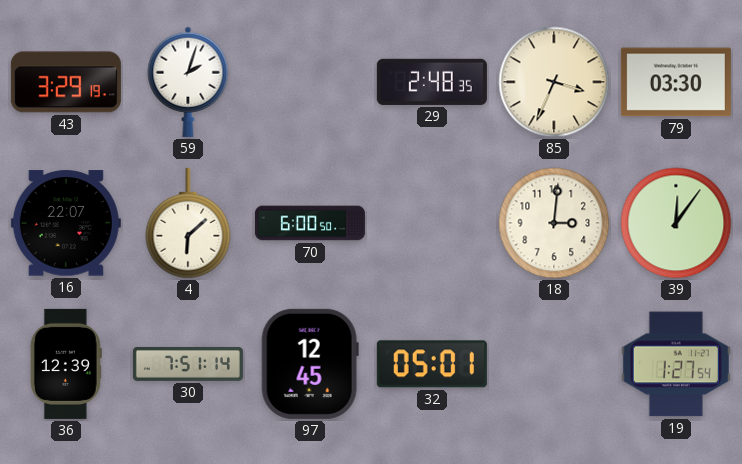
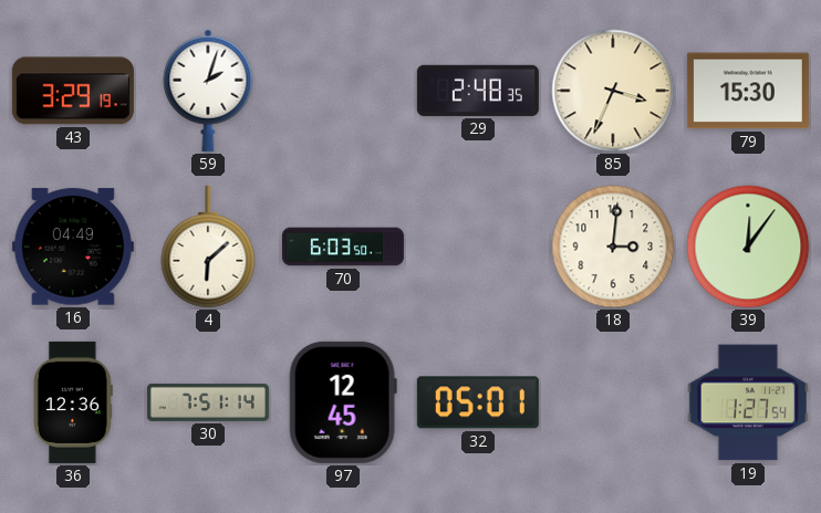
79: 03:30 -> 15:30
16: 22:07 -> 04:49
70: 6:00 -> 6:03
36: 12:39 -> 12:36
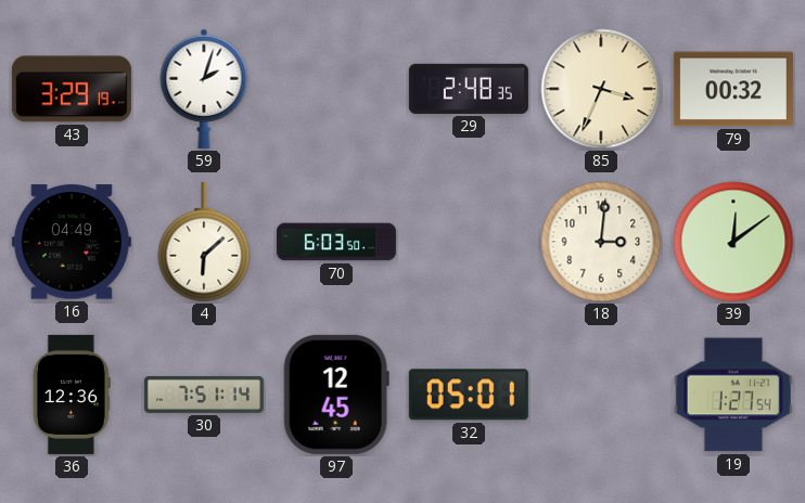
79: 15:30 -> 00:32
39: 12:06 -> 12:09
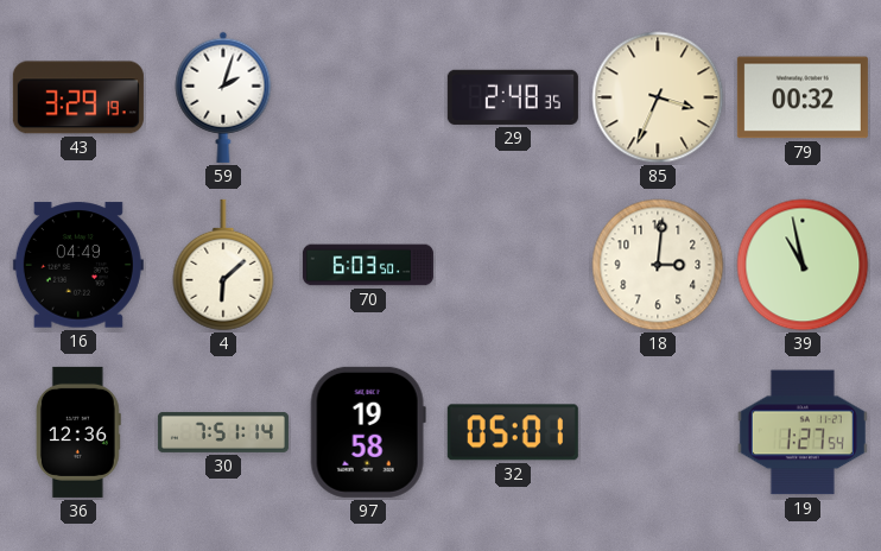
39: 12:09 -> 10:58
97: 12:45 -> 19:58
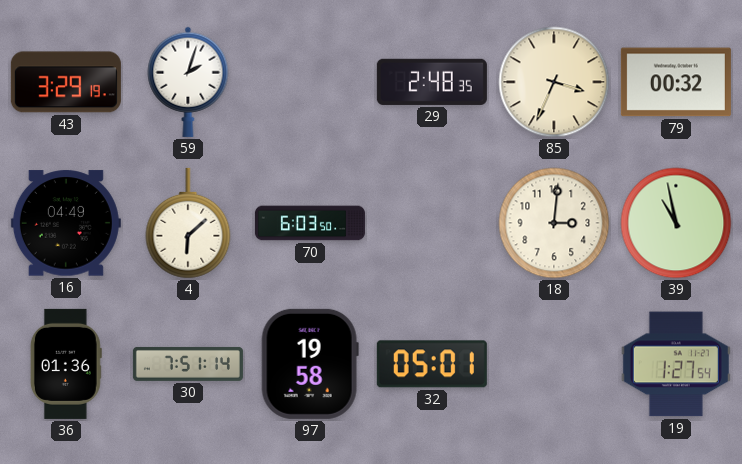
36: 12:36 -> 01:36
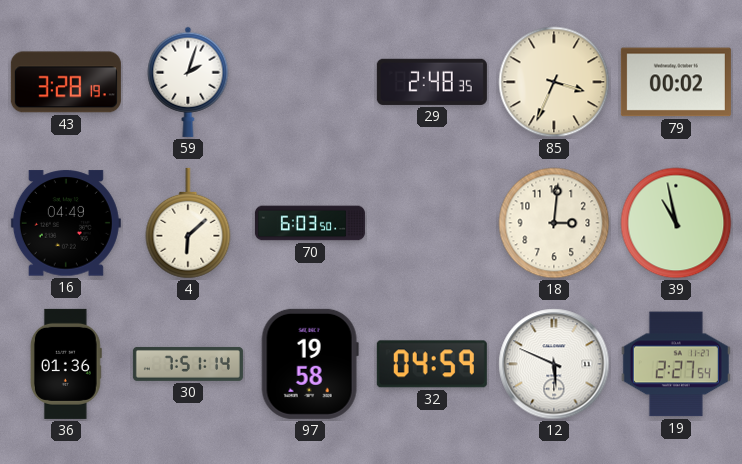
43: 3:29 -> 3:28
79: 00:32 -> 00:02
32: 05:01 -> 04:59
12: none -> 5:49
19: 1:27 -> 2:27
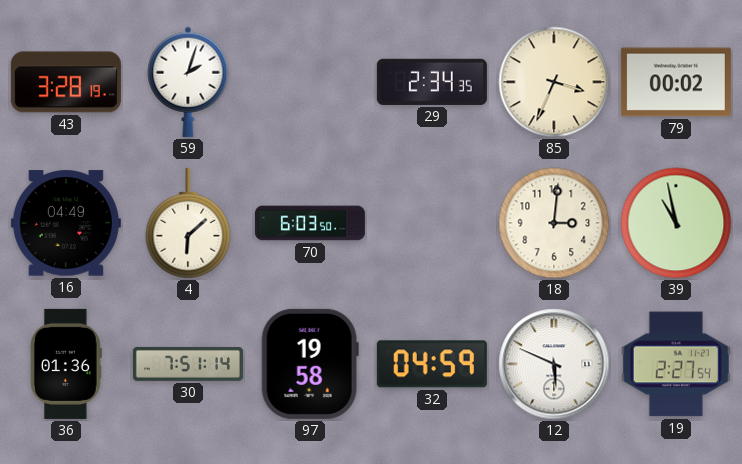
29: 2:48 -> 2:34
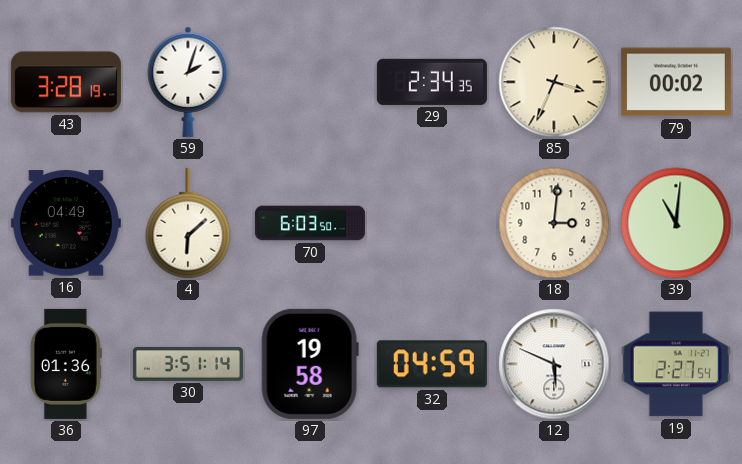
39: 10:58 -> 11:01
30: 7:51 -> 3:51
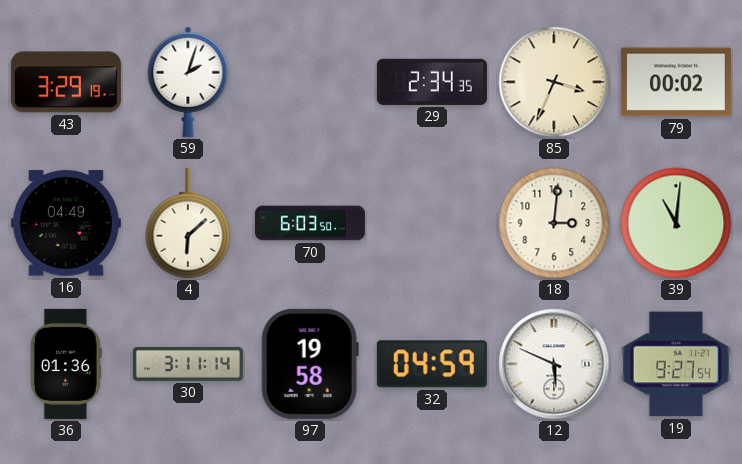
43: 3:28 -> 3:29
30: 3:51 -> 3:11
19: 2:27 -> 9:27
